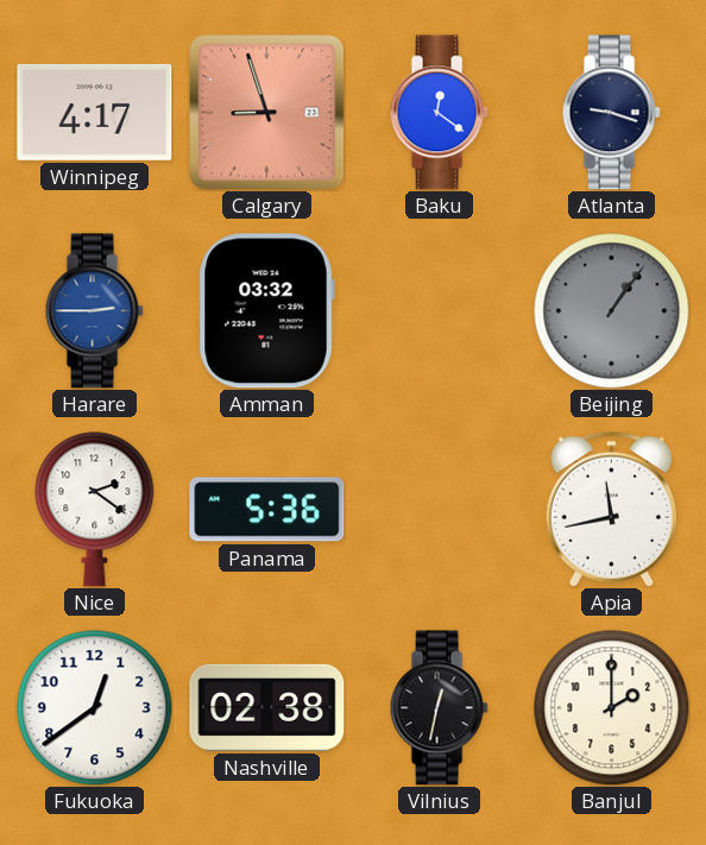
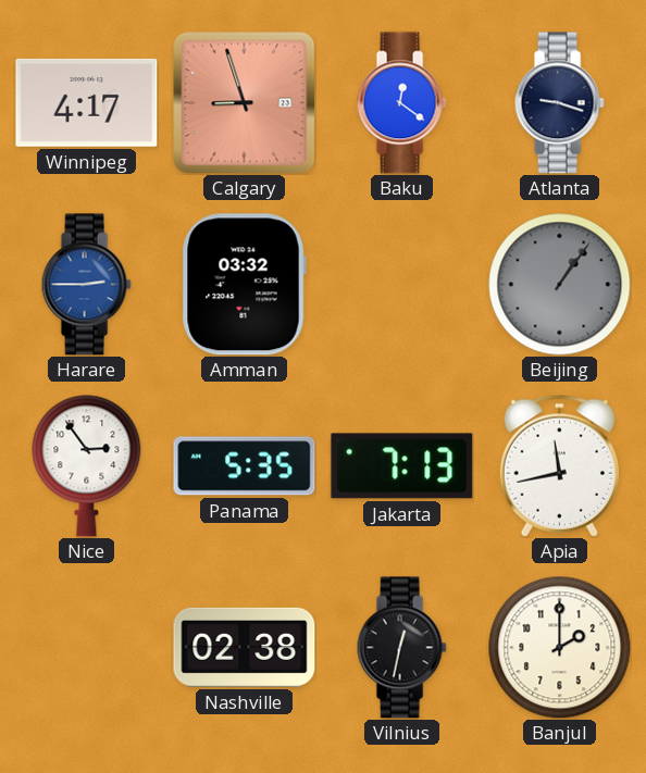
Nice: 2:21 -> 2:54
Panama: 5:36 -> 5:35
Jakarta: none -> 7:13
Fukuoka: 12:39 -> none
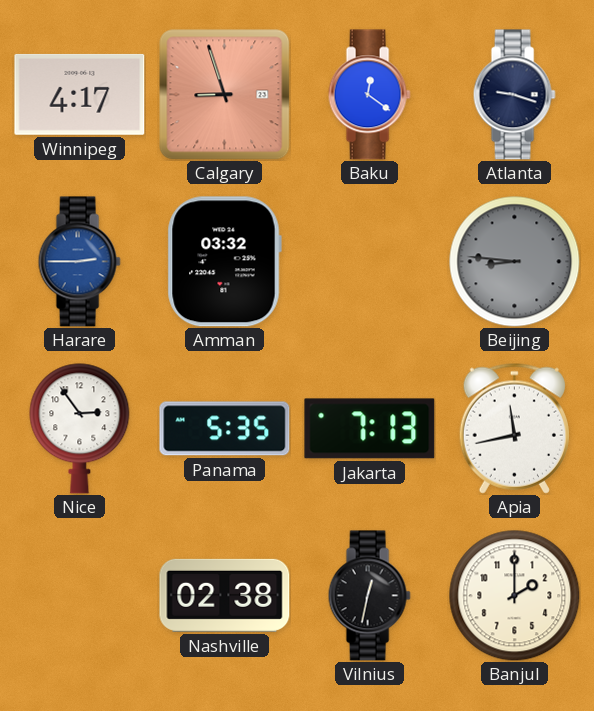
Beijing: 1:06 -> 8:46
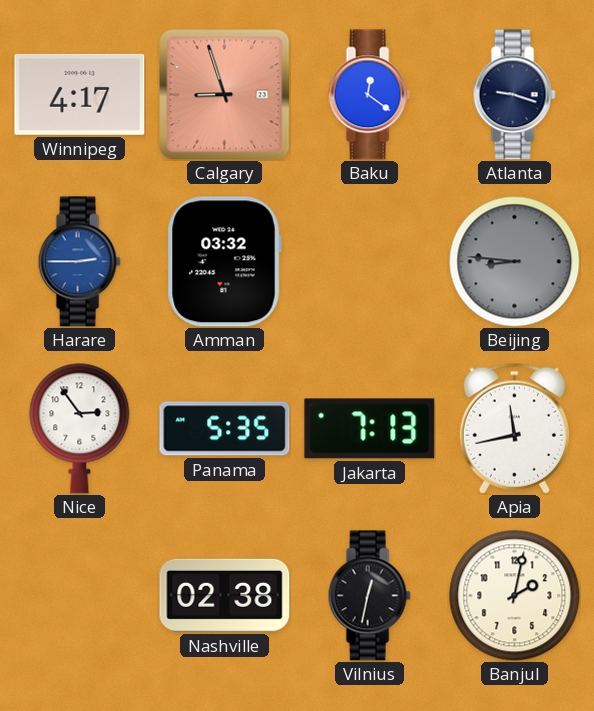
Banjul: 2:00 -> 2:02
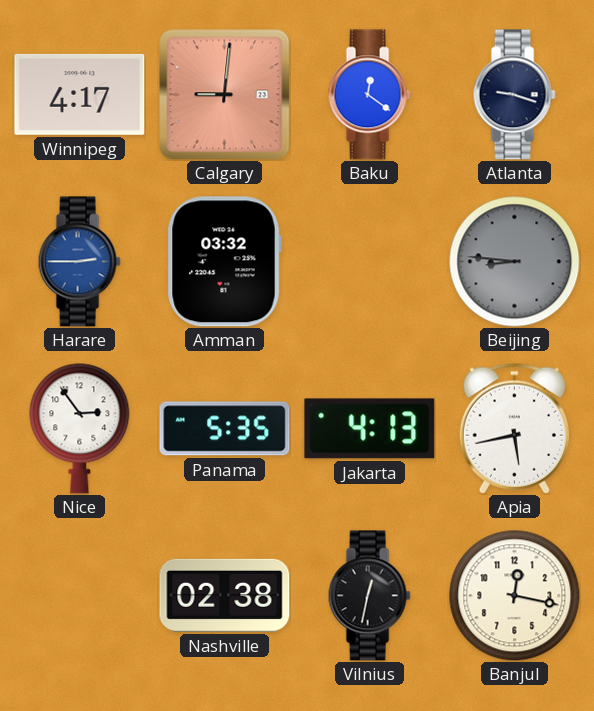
Calgary: 8:57 -> 9:01
Jakarta: 7:13 -> 4:13
Apia: 11:43 -> 5:43
Banjul: 2:02 -> 12:17
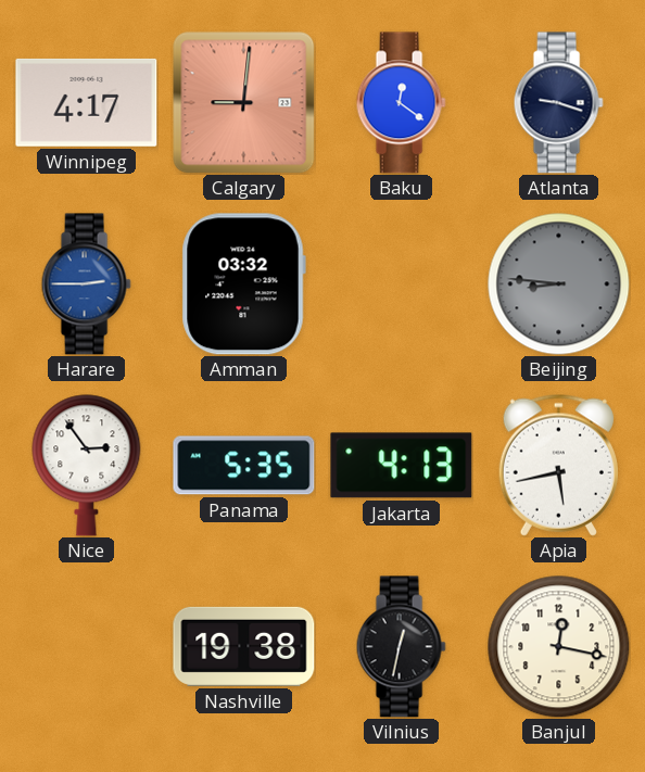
Nashville: 02:38 -> 19:38
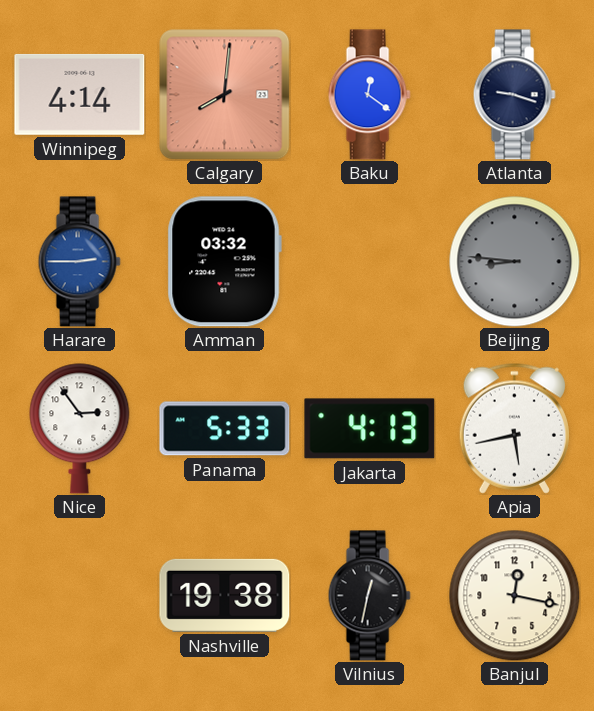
Winnipeg: 4:17 -> 4:14
Calgary: 9:01 -> 8:01
Panama: 5:35 -> 5:33
